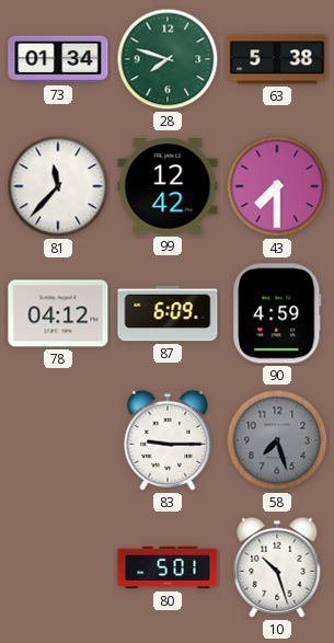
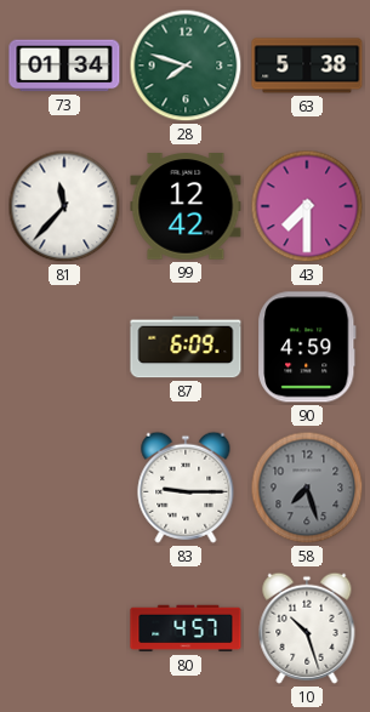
78: 04:12 -> none
80: 5:01 -> 4:57
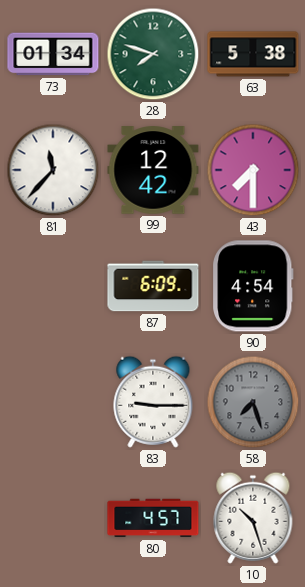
90: 4:59 -> 4:54
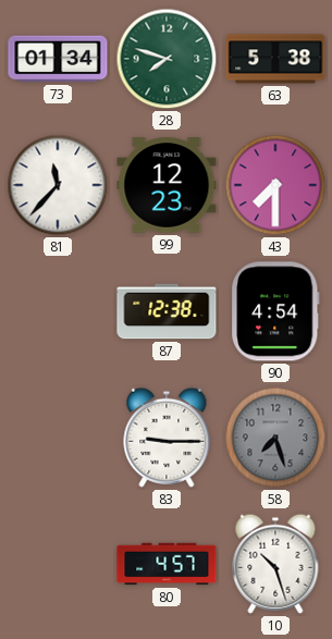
99: 12:42 -> 12:23
87: 6:09 -> 12:38
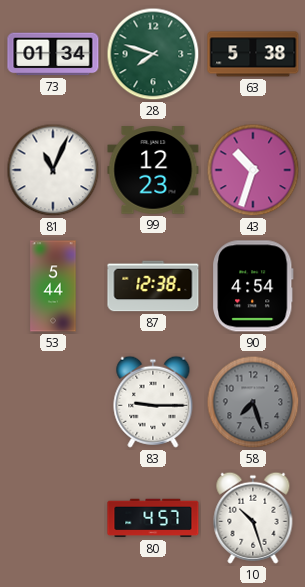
81: 11:37 -> 11:04
43: 7:30 -> 10:33
53: none -> 5:44
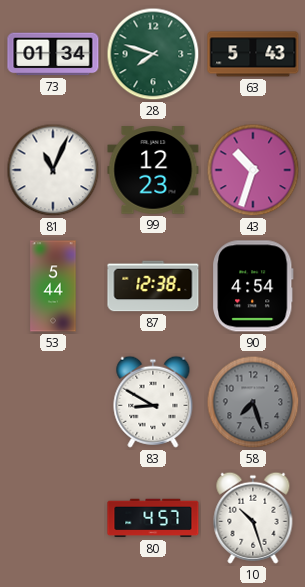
63: 5:38 -> 5:43
83: 9:15 -> 8:50
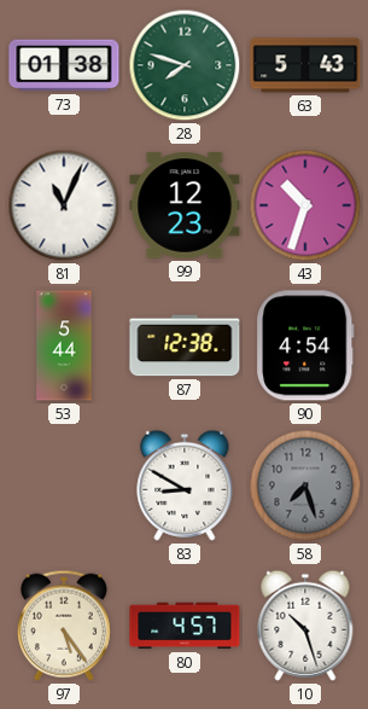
73: 01:34 -> 01:38
97: none -> 5:24
